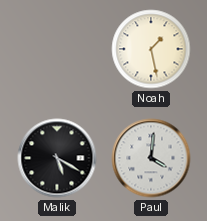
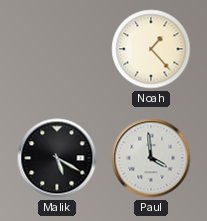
Noah: 1:28 -> 1:23
Paul: 4:01 -> 3:59
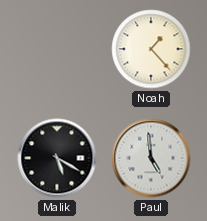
Paul: 3:59 -> 4:59
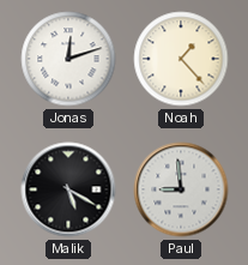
Jonas: none -> 12:12
Paul: 4:59 -> 8:59
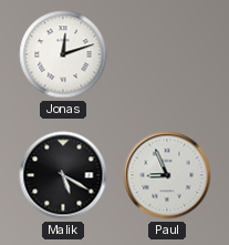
Noah: 1:23 -> none
Paul: 8:59 -> 8:56
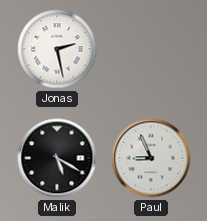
Jonas: 12:12 -> 2:28
